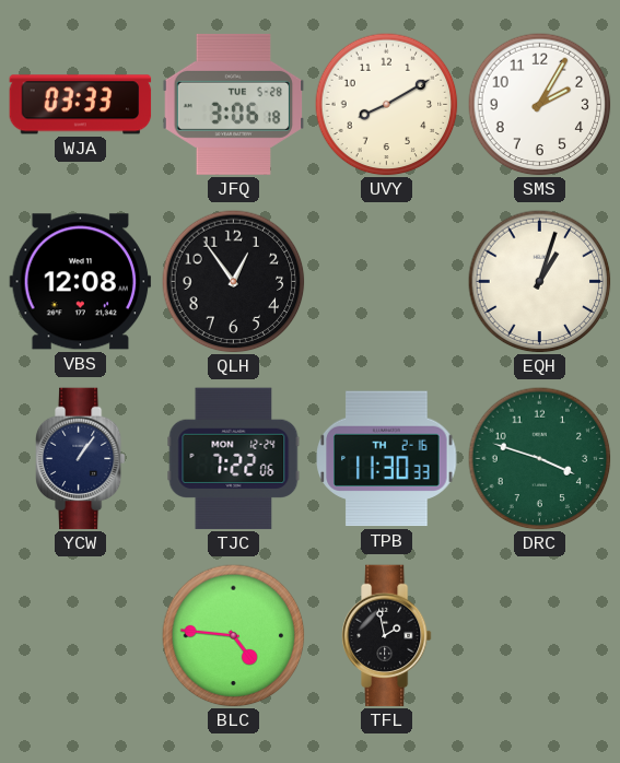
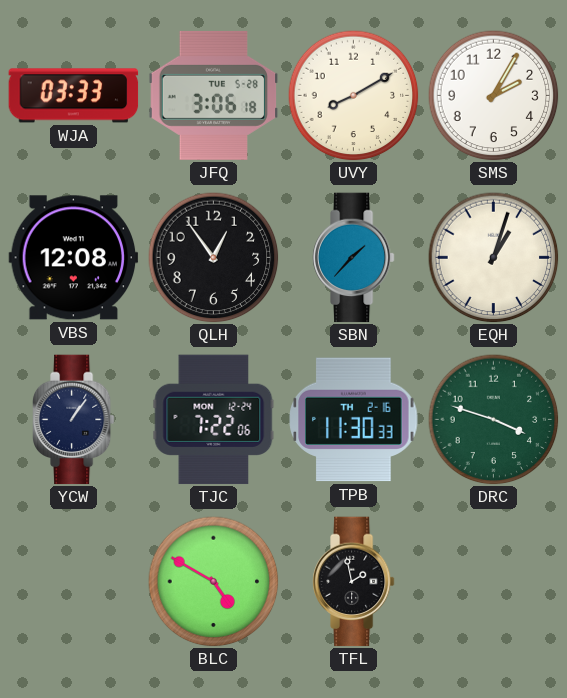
SBN: none -> 1:37
BLC: 4:46 -> 4:50
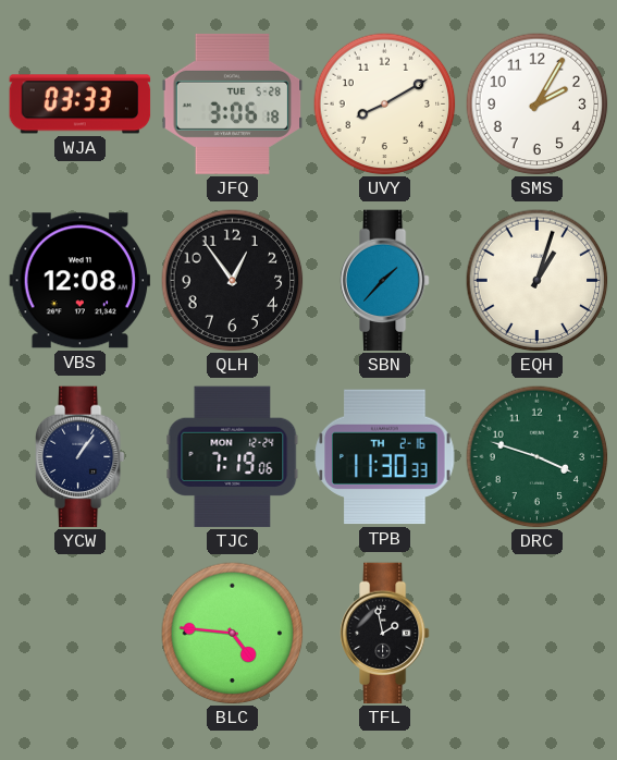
TJC: 7:22 -> 7:19
BLC: 4:50 -> 4:46
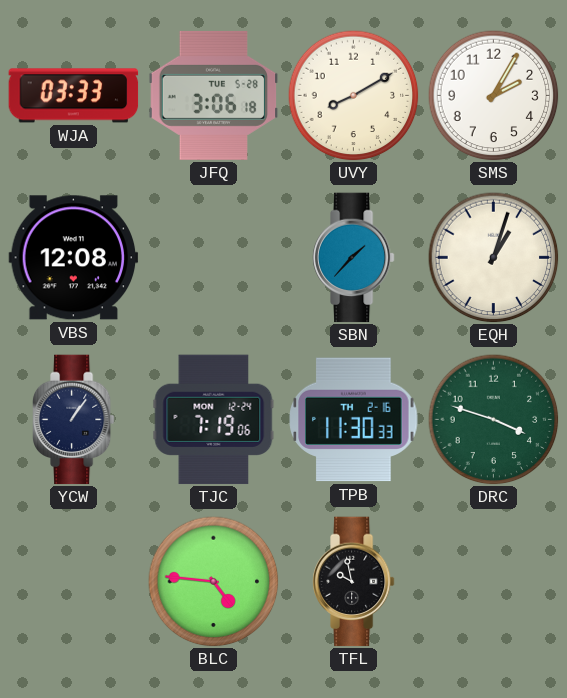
QLH: 12:54 -> none
TFL: 1:58 -> 9:58
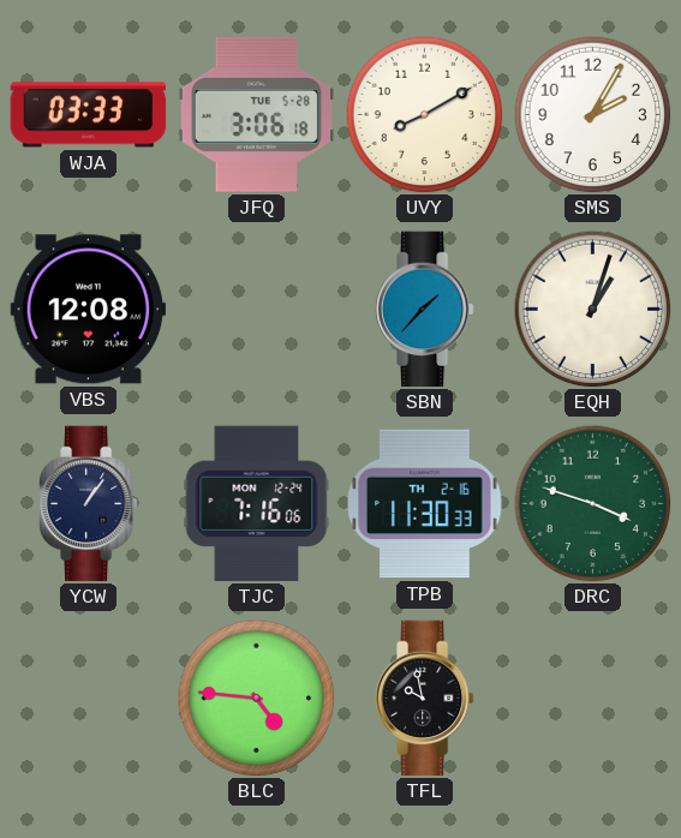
TJC: 7:19 -> 7:16
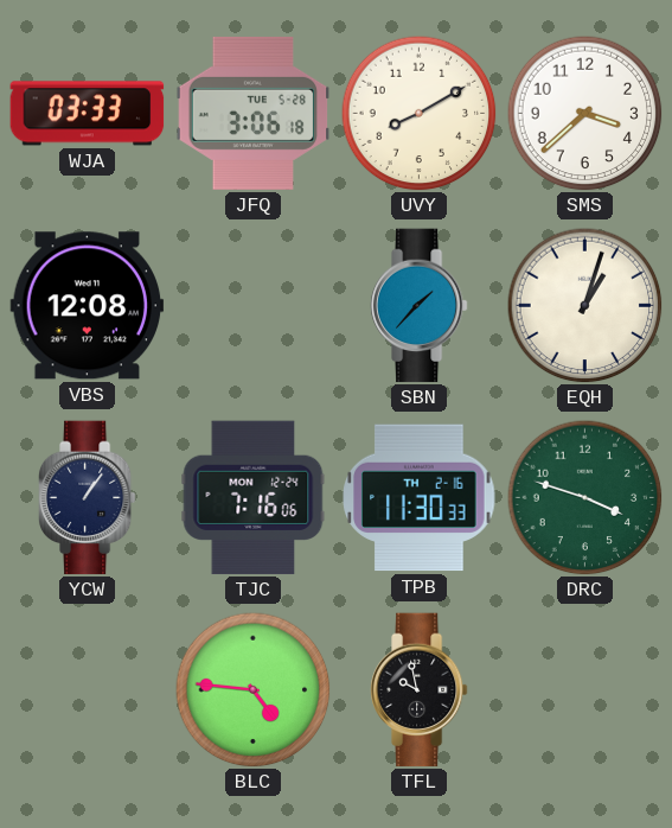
SMS: 2:05 -> 3:38
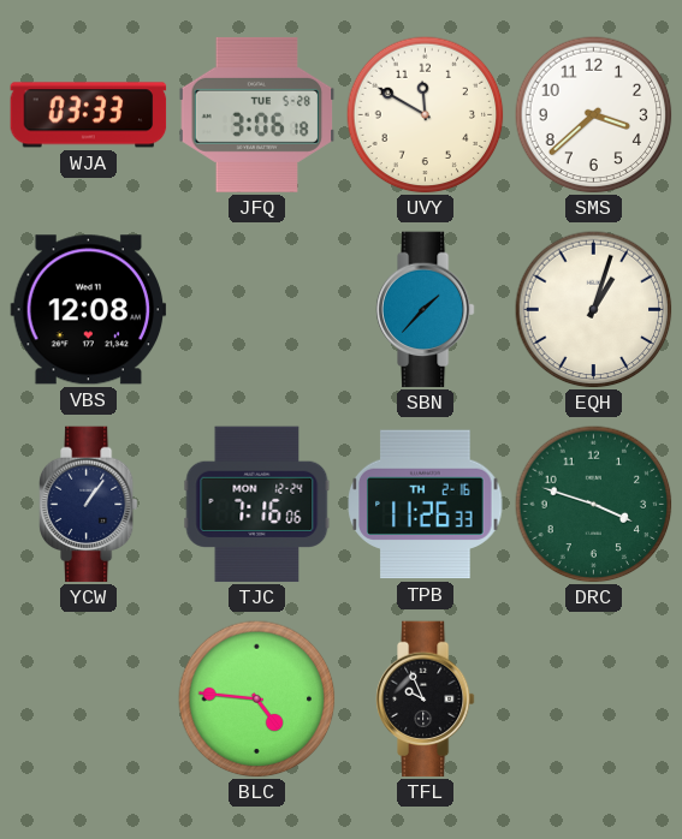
UVY: 8:10 -> 11:50
TPB: 11:30 -> 11:26
TFL: 9:58 -> 9:56
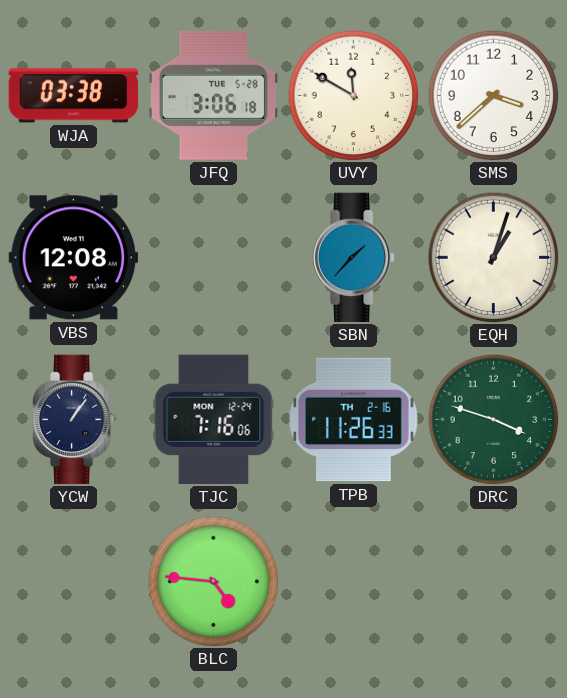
WJA: 03:33 -> 03:38
TFL: 9:56 -> none
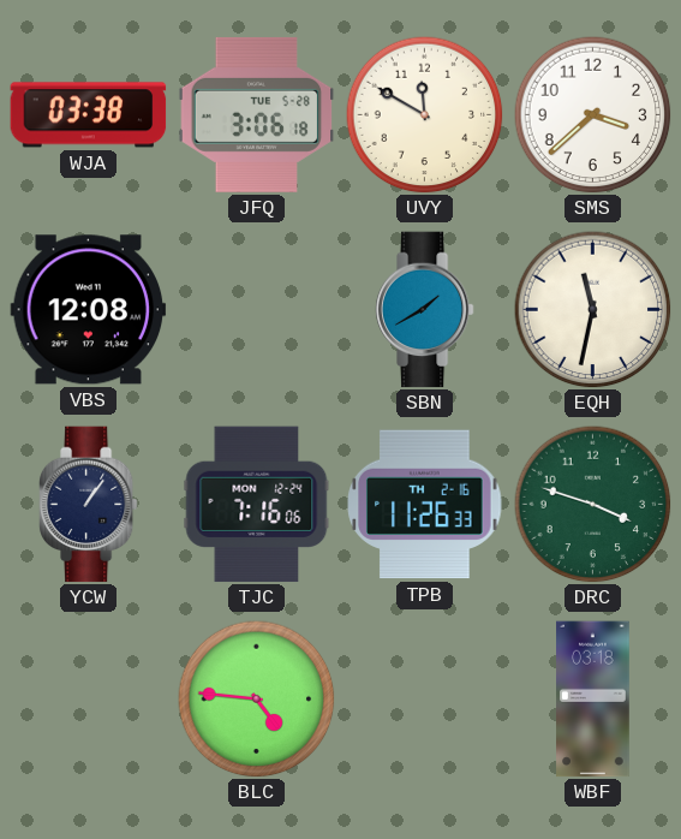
SBN: 1:37 -> 1:40
EQH: 1:03 -> 11:32
WBF: none -> 03:18
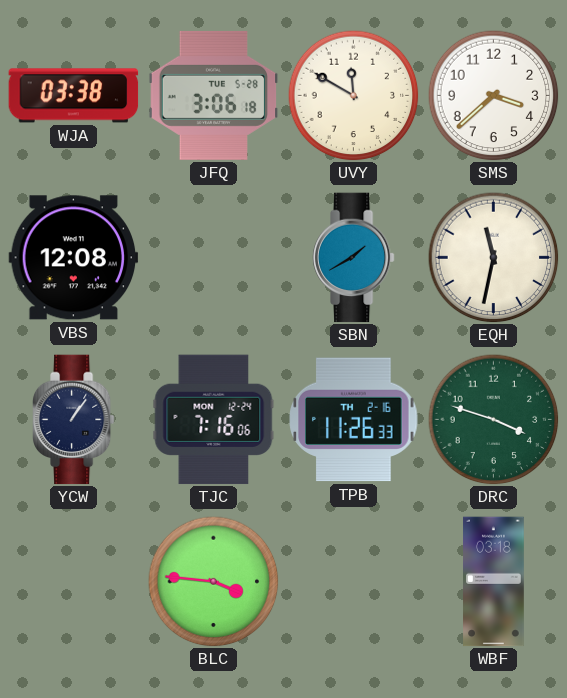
BLC: 4:46 -> 3:46
